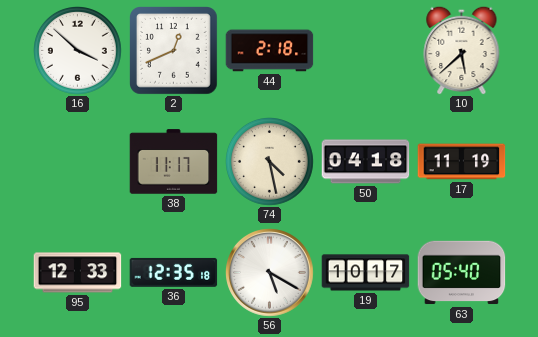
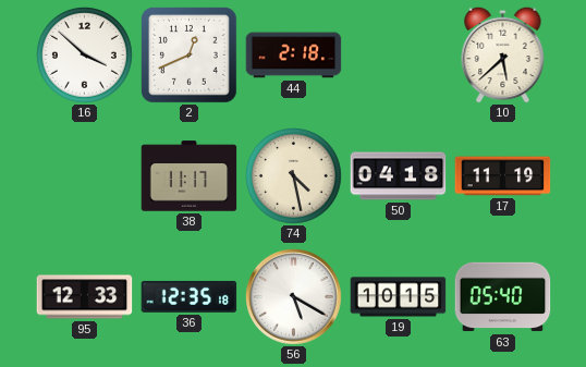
19: 10:17 -> 10:15
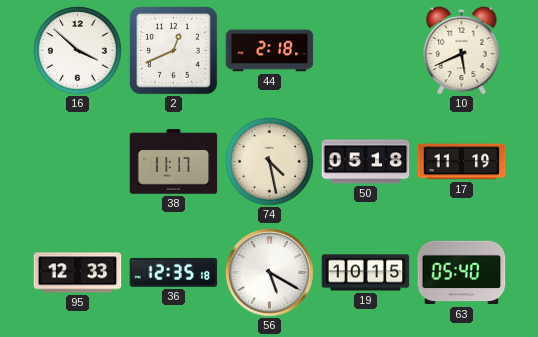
10: 5:38 -> 5:41
50: 04:18 -> 05:18
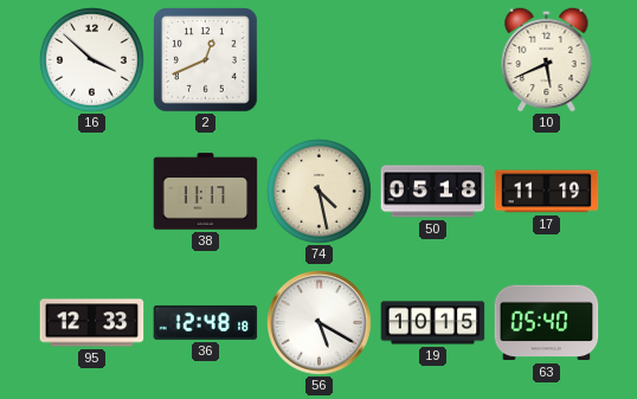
44: 2:18 -> none
36: 12:35 -> 12:48
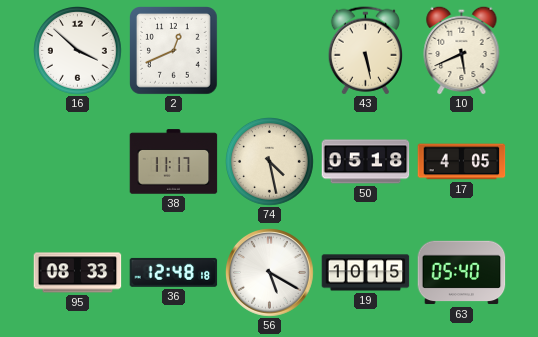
43: none -> 5:28
17: 11:19 -> 4:05
95: 12:33 -> 08:33
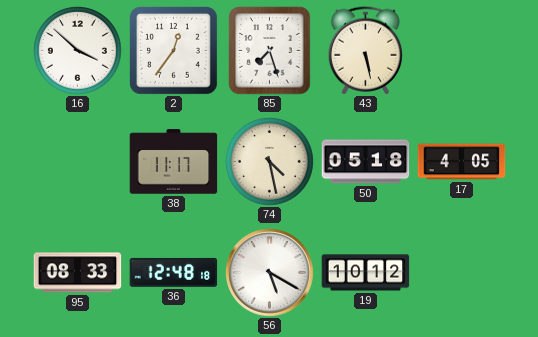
2: 12:41 -> 12:36
85: none -> 7:27
10: 5:41 -> none
19: 10:15 -> 10:12
63: 05:40 -> none
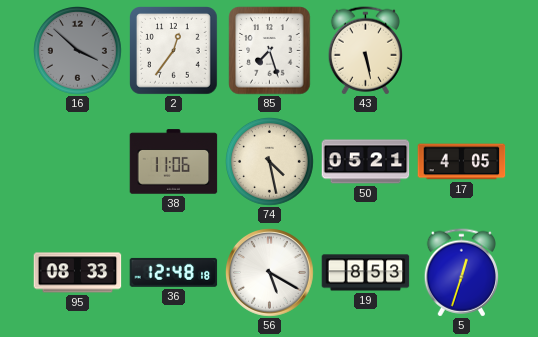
16 dial: white -> grey
38: 11:17 -> 11:06
50: 05:18 -> 05:21
19: 10:12 -> 8:53
5: none -> 12:33
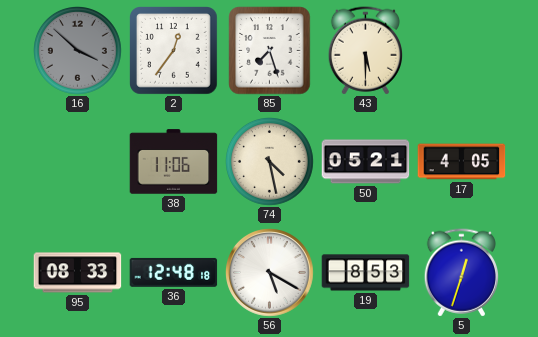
43: 5:28 -> 5:30
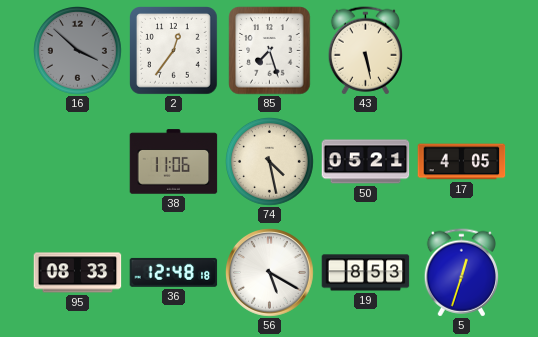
43: 5:30 -> 5:28
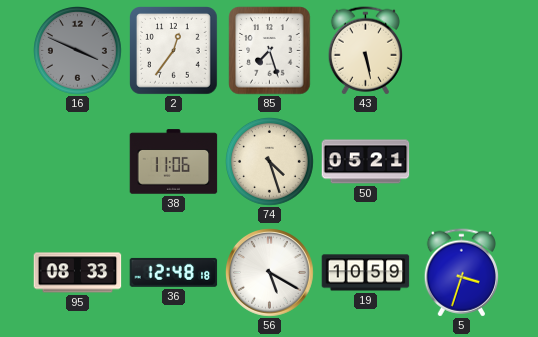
16: 3:52 -> 3:49
74: 4:28 -> 4:27
17: 4:05 -> none
19: 8:53 -> 10:59
5: 12:33 -> 3:33
